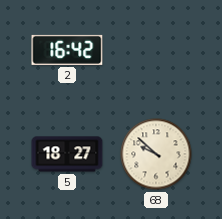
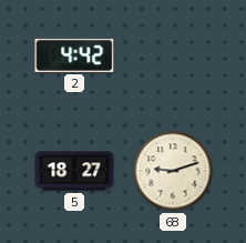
2: 16:42 -> 4:42
68: 9:52 -> 9:12
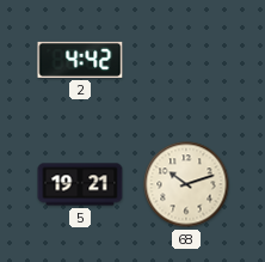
5: 18:27 -> 19:21
68: 9:12 -> 10:12
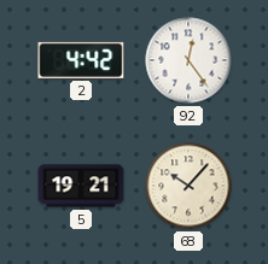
92: none -> 12:24
68: 10:12 -> 10:07
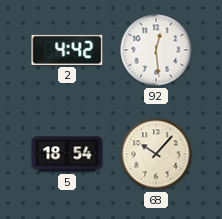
92: 12:24 -> 12:29
5: 19:21 -> 18:54
